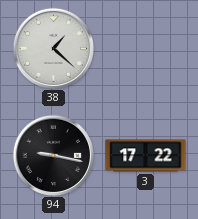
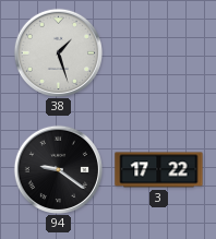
38: 1:22 -> 1:27
94: 9:17 -> 9:21
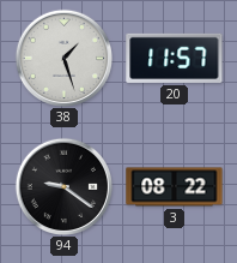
20: none -> 11:57
3: 17:22 -> 08:22
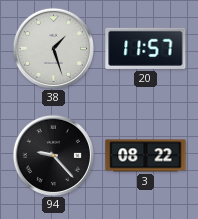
94: 9:21 -> 9:23
